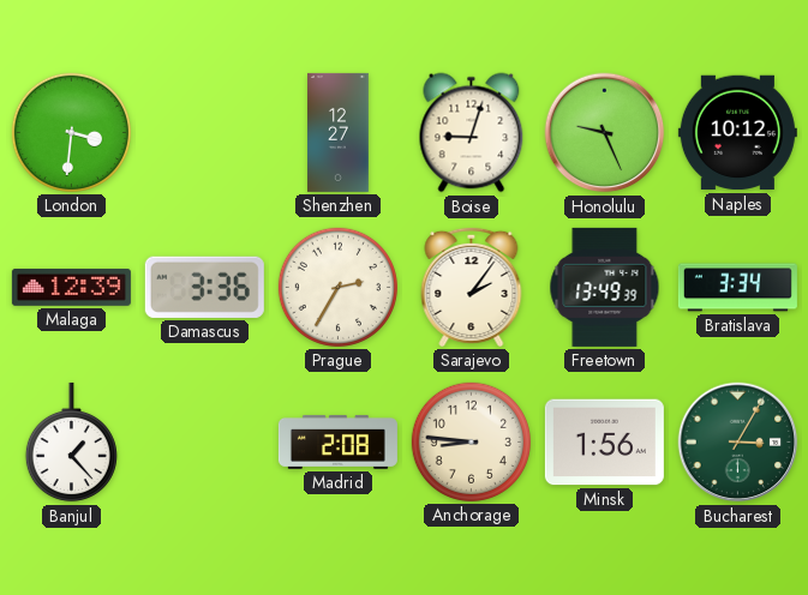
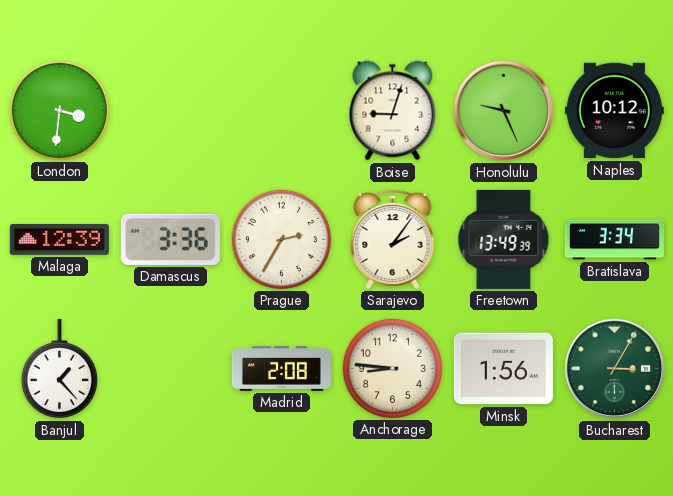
Shenzhen: 12:27 -> none
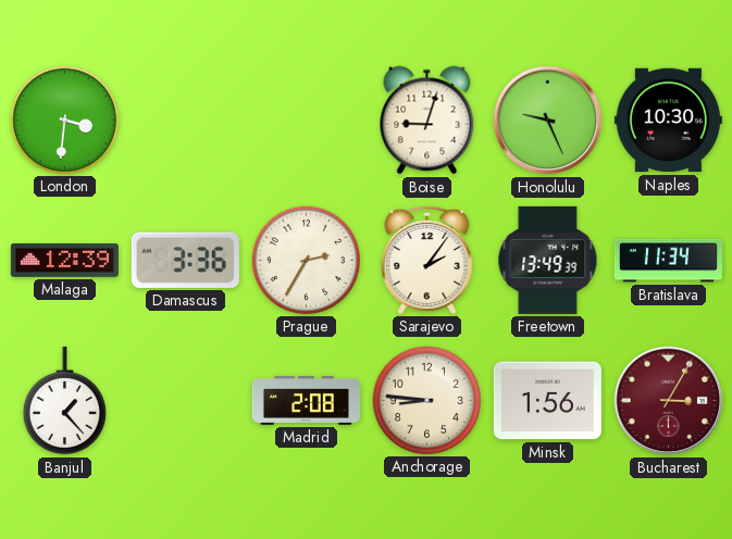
Naples: 10:12 -> 10:30
Bratislava: 3:34 -> 11:34
Bucharest dial: green -> burgundy
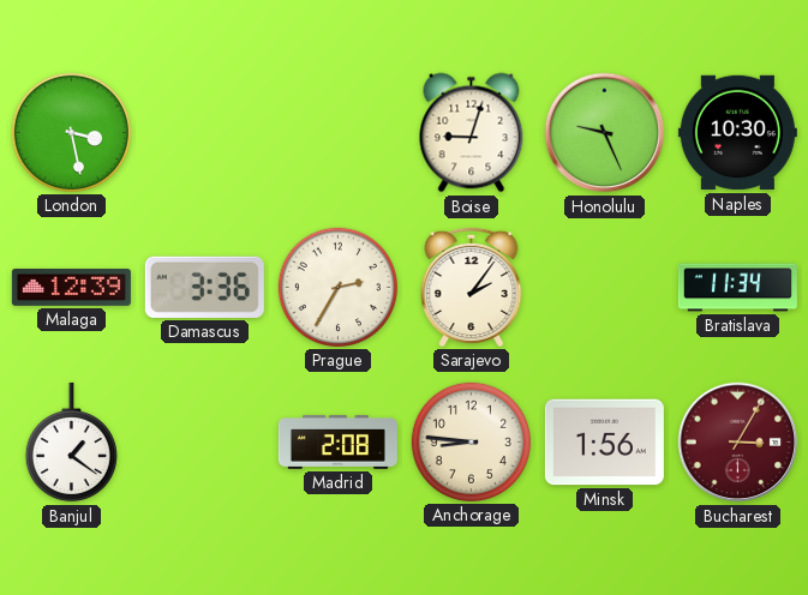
London: 3:31 -> 3:28
Freetown: 13:49 -> none
Banjul: 1:23 -> 1:21
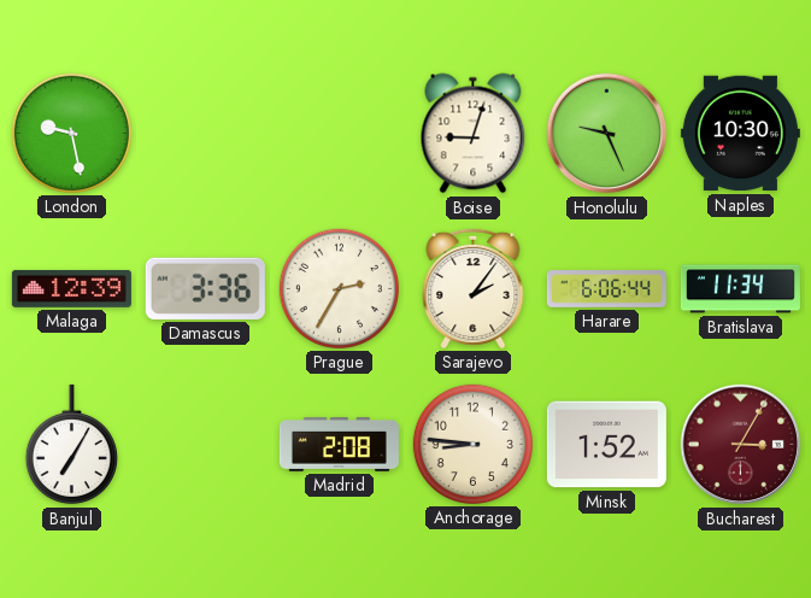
London: 3:28 -> 9:28
Harare: none -> 6:06
Banjul: 1:21 -> 7:05
Minsk: 1:56 -> 1:52
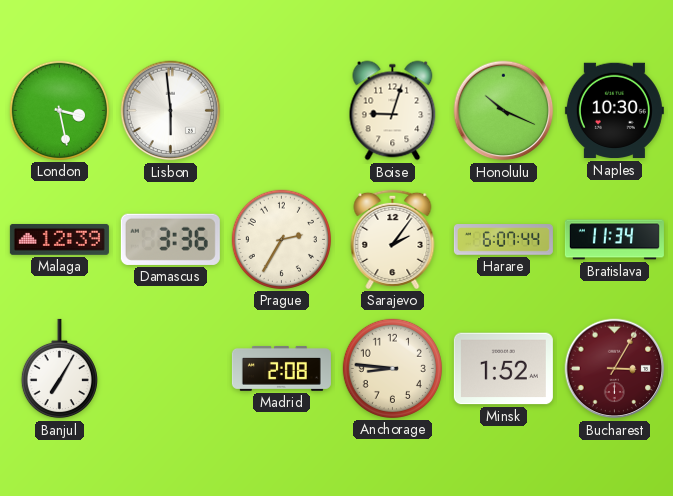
London: 9:28 -> 3:28
Lisbon: none -> 5:59
Honolulu: 9:26 -> 10:19
Harare: 6:06 -> 6:07
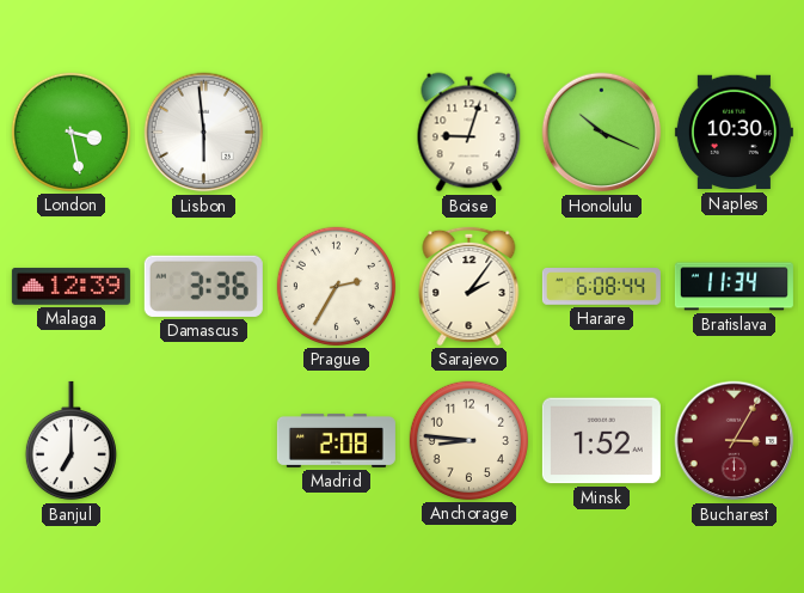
Harare: 6:07 -> 6:08
Banjul: 7:05 -> 7:00
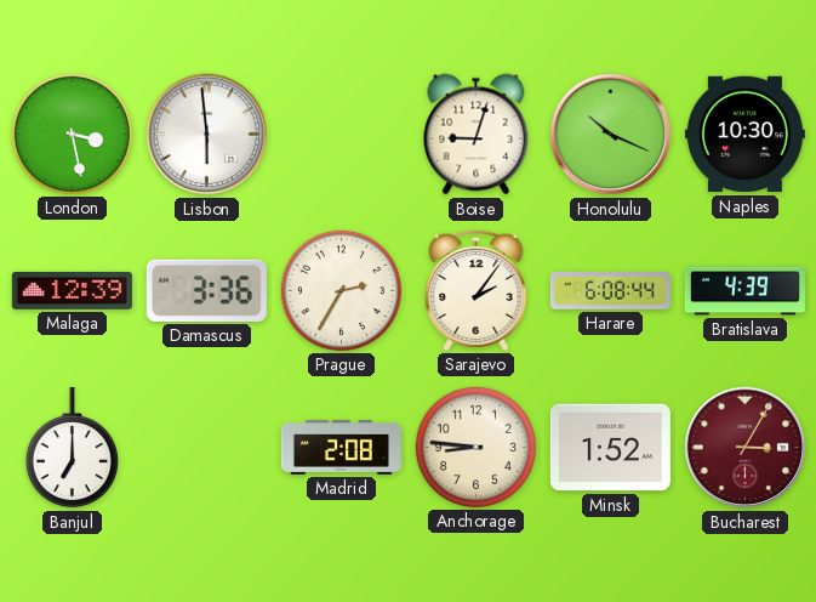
Bratislava: 11:34 -> 4:39
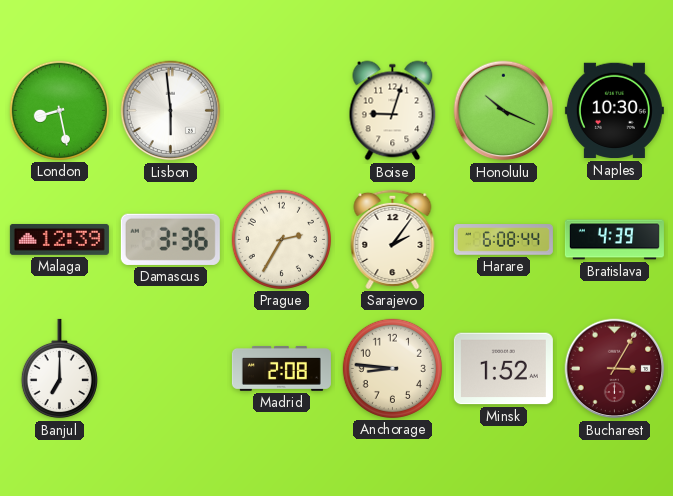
London: 3:28 -> 8:28
